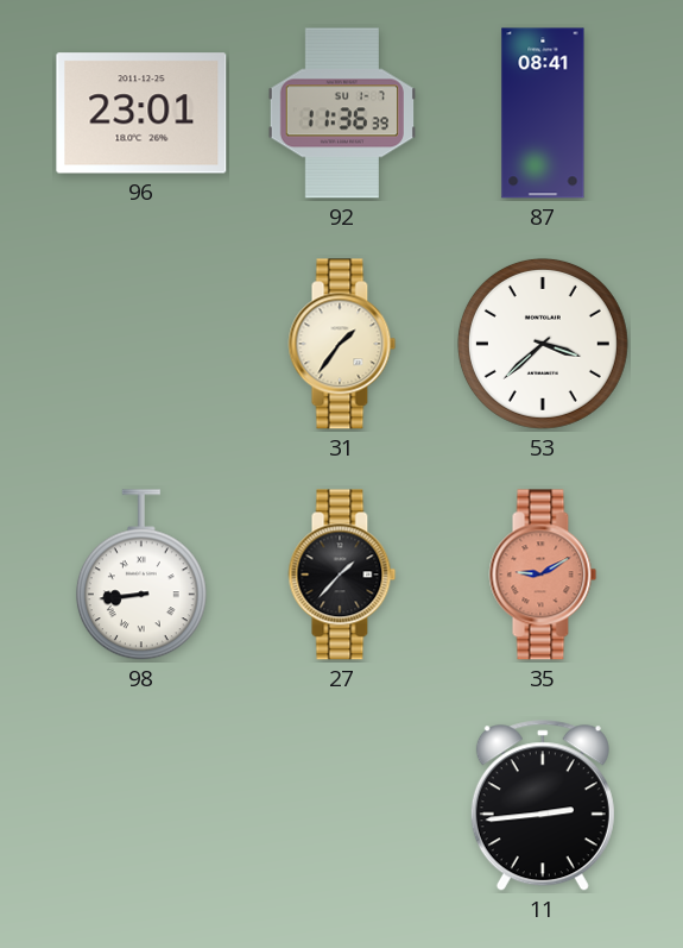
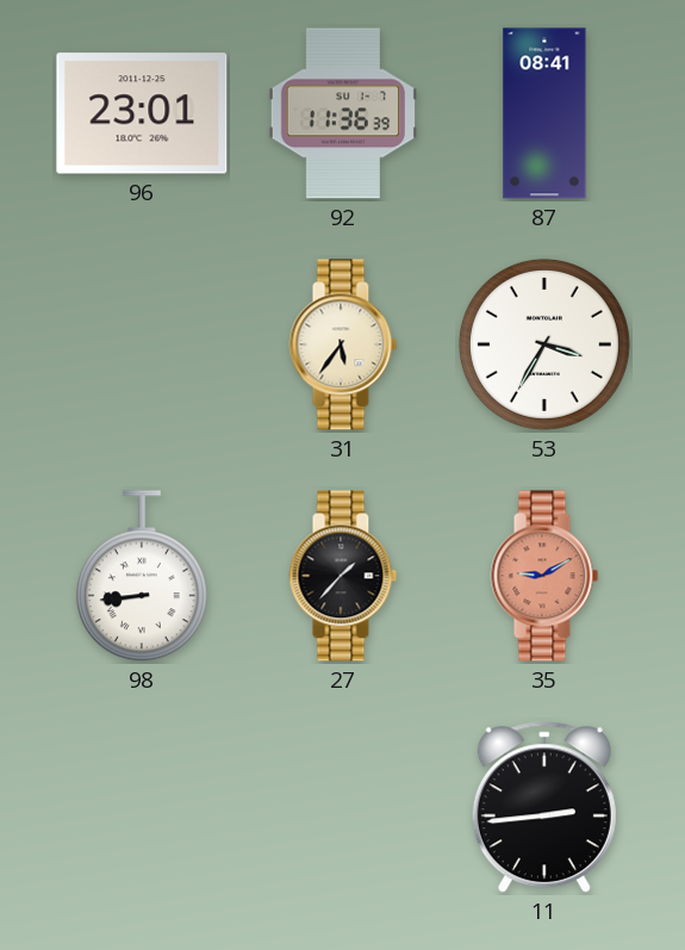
31: 1:36 -> 5:36
53: 3:38 -> 3:35
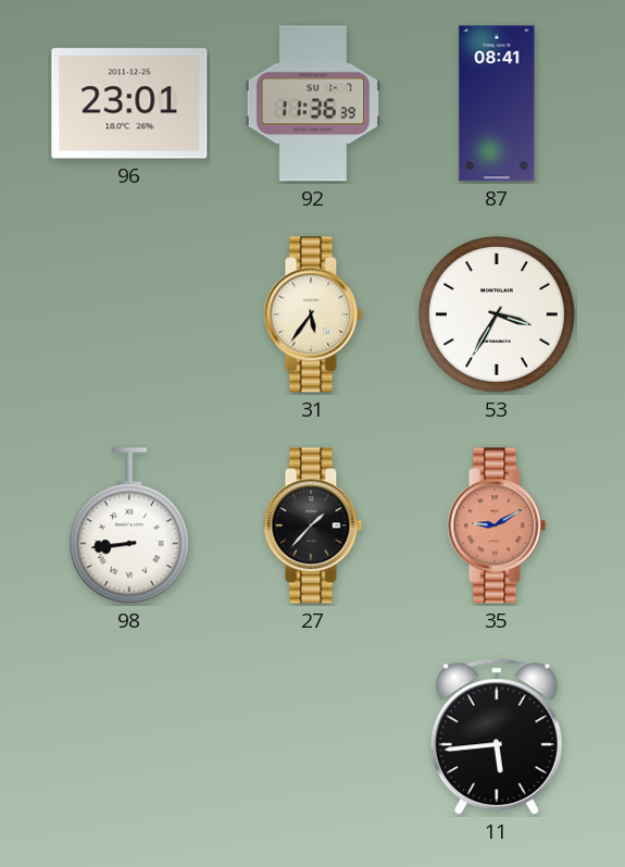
11: 2:44 -> 5:44
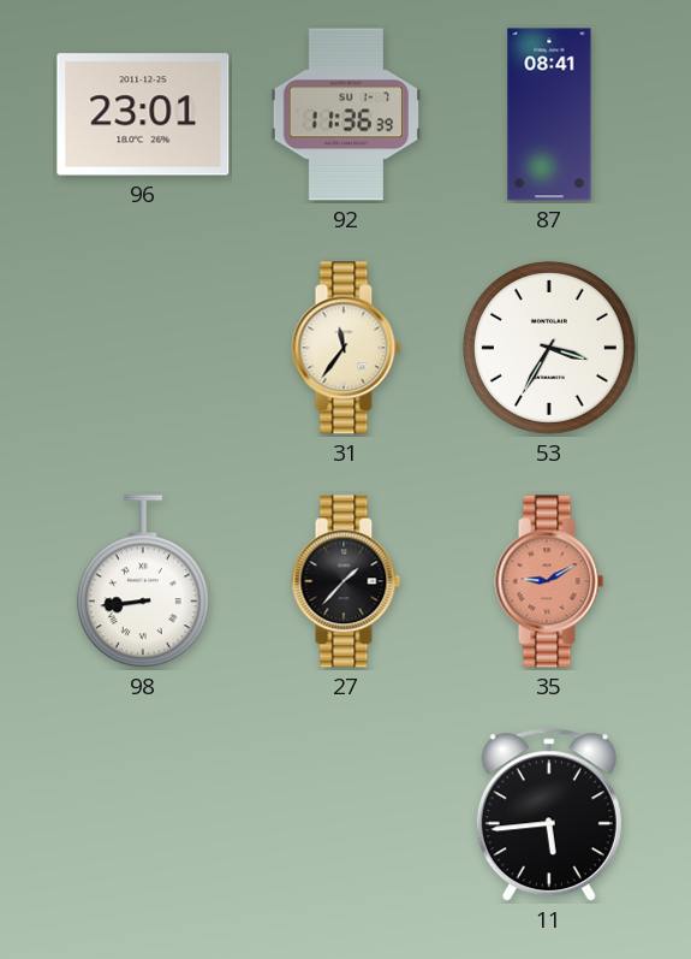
31: 5:36 -> 11:36
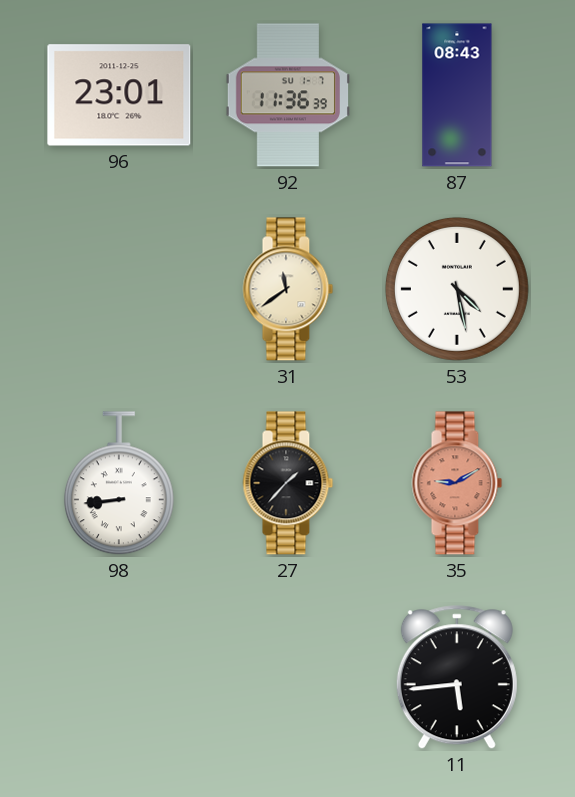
87: 08:41 -> 08:43
31: 11:36 -> 11:39
53: 3:35 -> 4:28
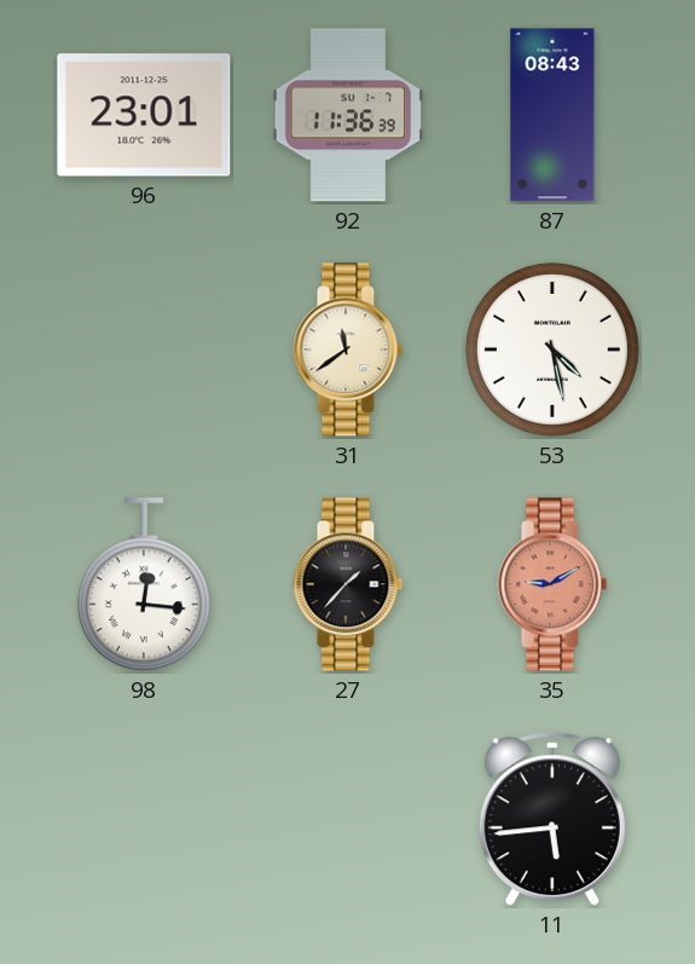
98: 8:44 -> 12:16
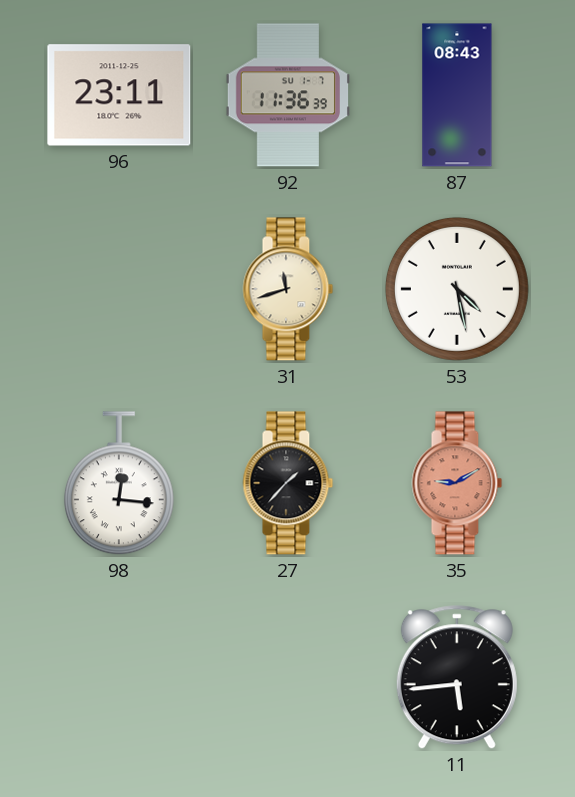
96: 23:01 -> 23:11
31: 11:39 -> 11:42
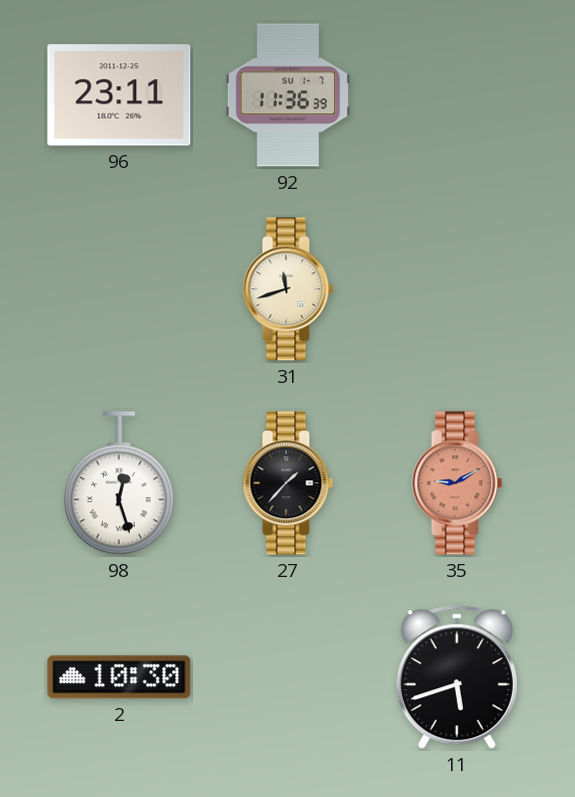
87: 08:43 -> none
53: 4:28 -> none
98: 12:16 -> 12:27
2: none -> 10:30
11: 5:44 -> 5:42
